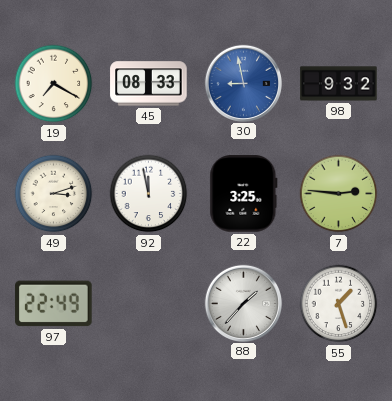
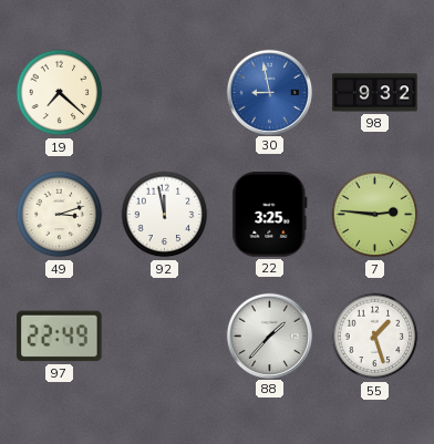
19: 7:20 -> 7:22
45: 08:33 -> none
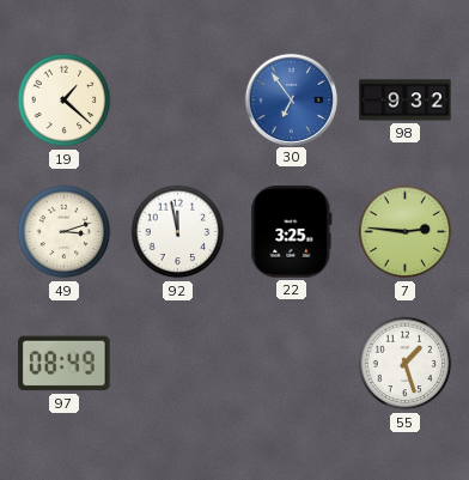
19: 7:22 -> 1:22
30: 8:58 -> 6:54
97: 22:49 -> 08:49
88: 1:37 -> none
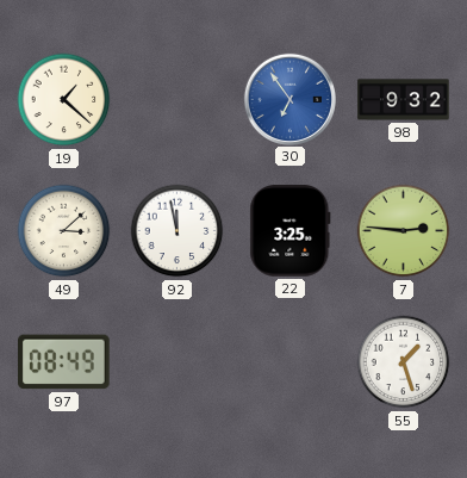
49: 3:12 -> 3:08
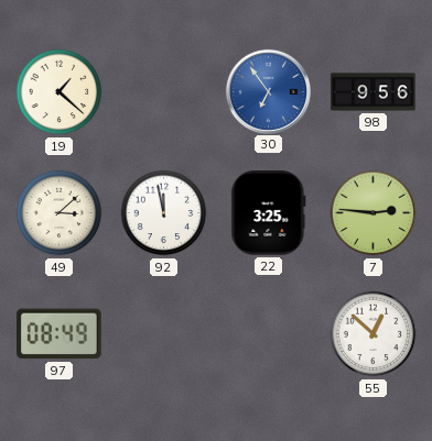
98: 9:32 -> 9:56
55: 1:27 -> 12:52
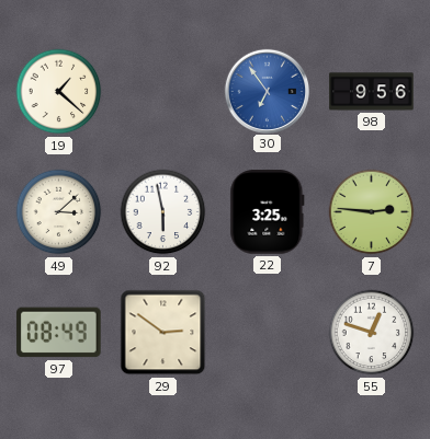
92: 11:58 -> 5:58
29: none -> 2:51
55: 12:52 -> 12:48
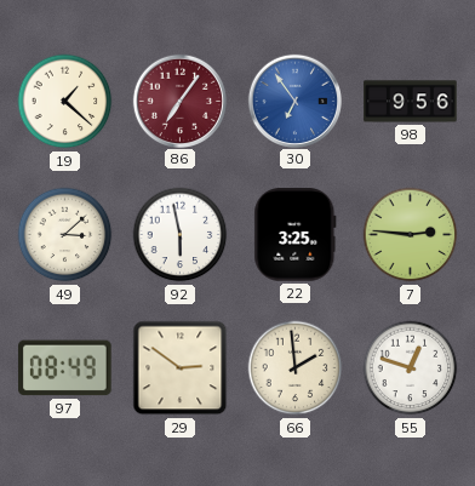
86: none -> 7:06
66: none -> 1:59
